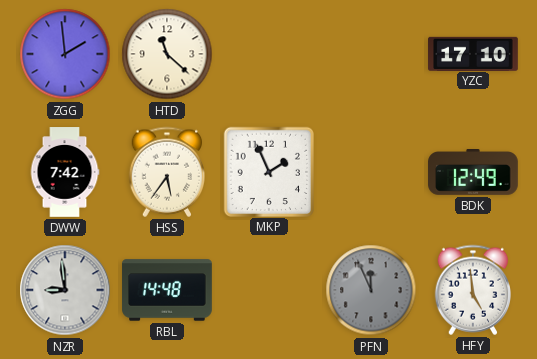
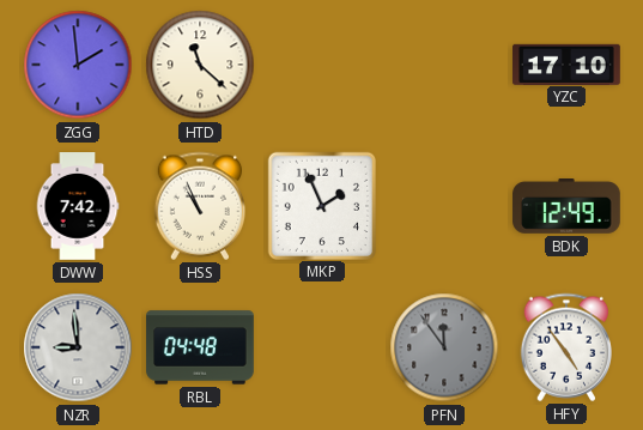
HSS: 5:36 -> 10:56
RBL: 14:48 -> 04:48
PFN: 11:56 -> 11:54
HFY: 4:59 -> 4:54
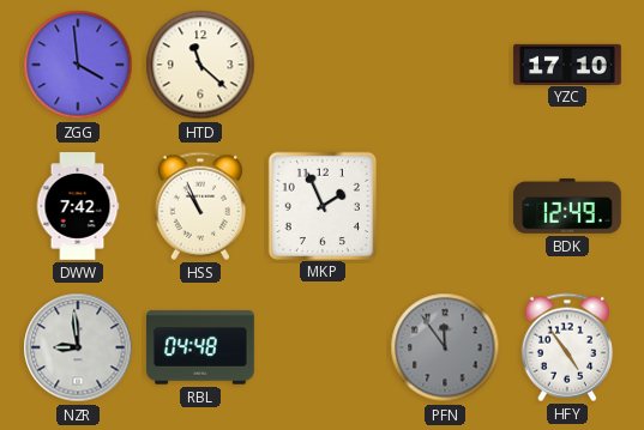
ZGG: 1:59 -> 3:59
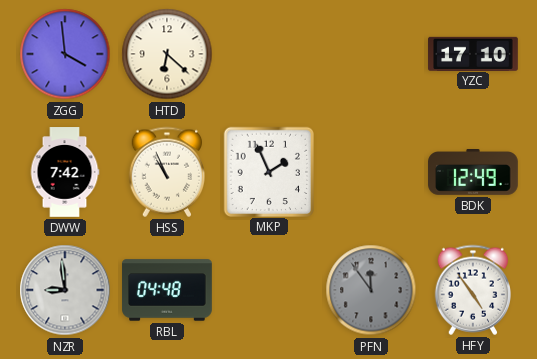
HTD: 11:22 -> 6:22
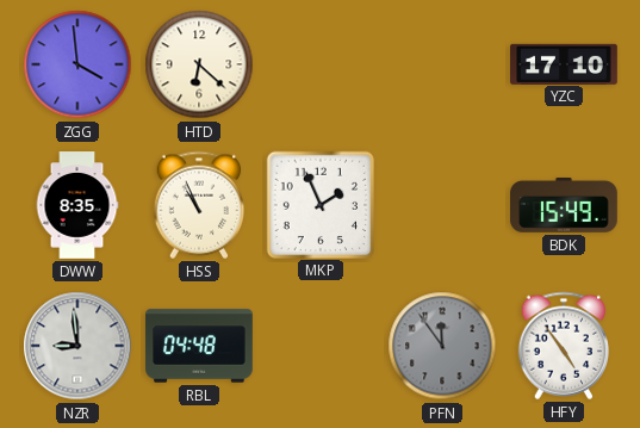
DWW: 7:42 -> 8:35
BDK: 12:49 -> 15:49
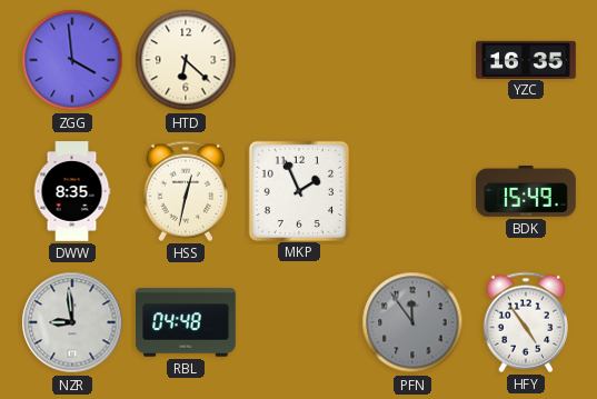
YZC: 17:10 -> 16:35
HSS: 10:56 -> 12:32
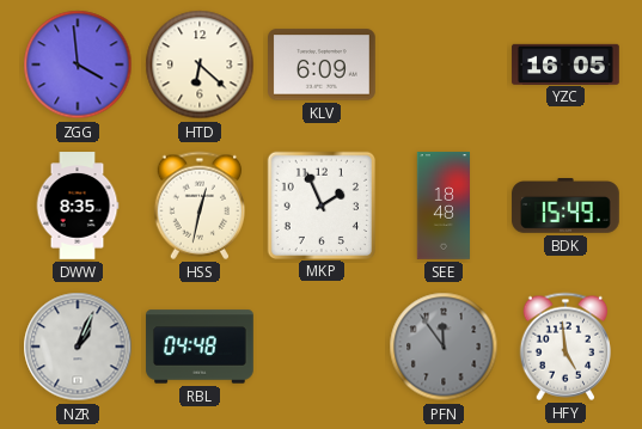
KLV: none -> 6:09
YZC: 16:35 -> 16:05
SEE: none -> 18:48
NZR: 8:59 -> 1:04
HFY: 4:54 -> 4:59
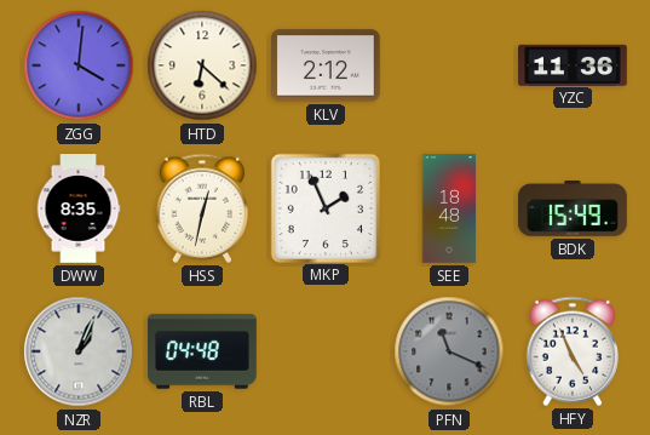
ZGG: 3:59 -> 4:01
KLV: 6:09 -> 2:12
YZC: 16:05 -> 11:36
PFN: 11:54 -> 11:19
HFY: 4:59 -> 4:56
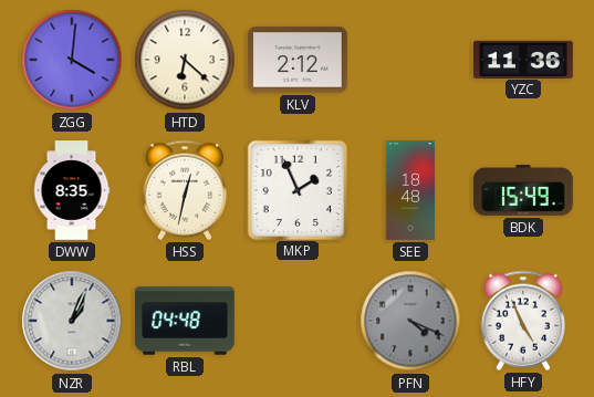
PFN: 11:19 -> 4:19
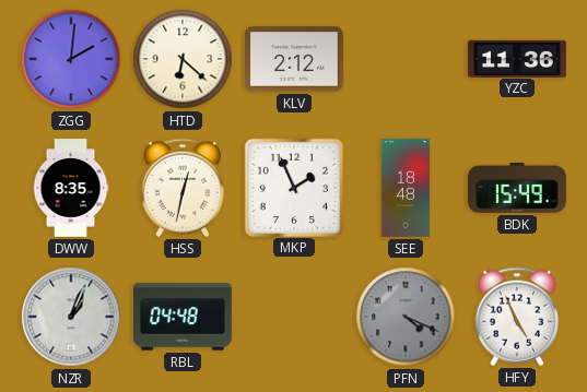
ZGG: 4:01 -> 2:01
